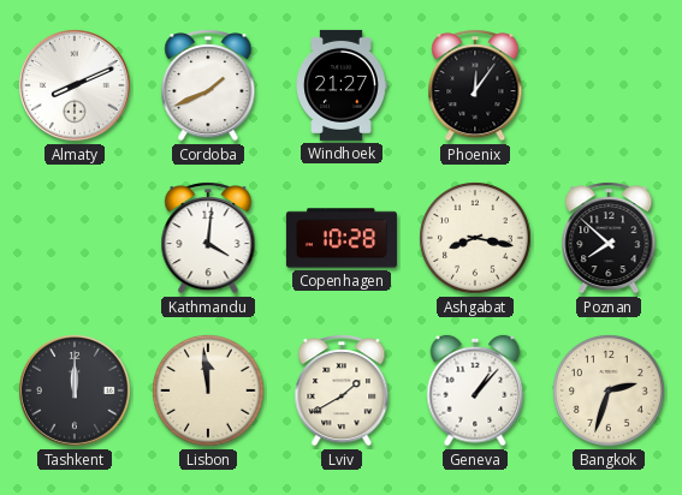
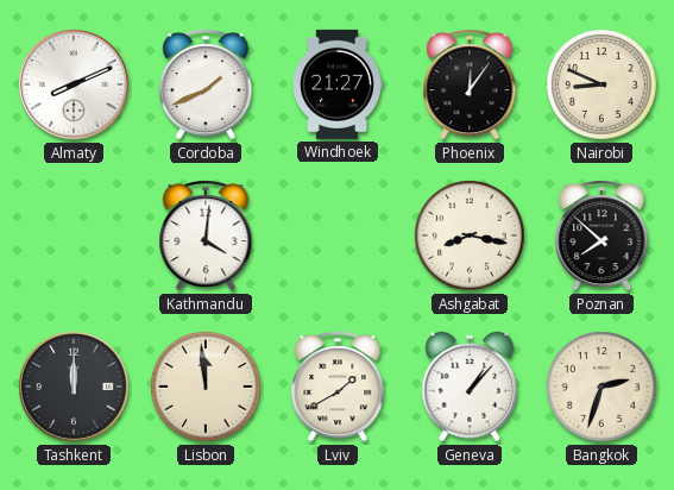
Nairobi: none -> 8:49
Copenhagen: 10:28 -> none
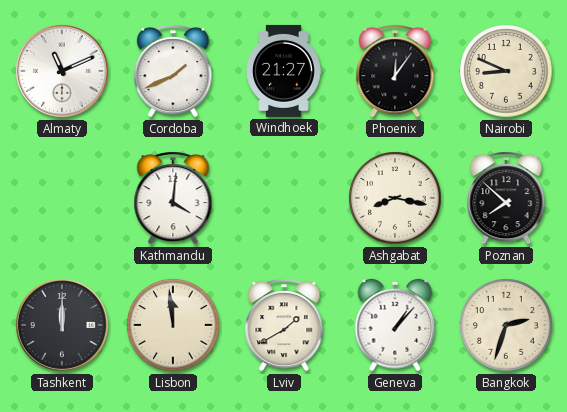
Almaty: 8:11 -> 11:11
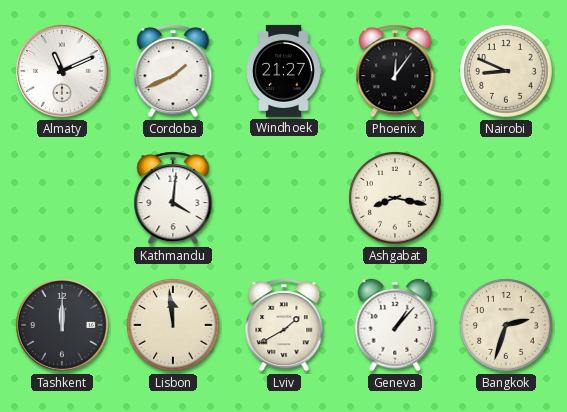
Poznan: 7:52 -> none
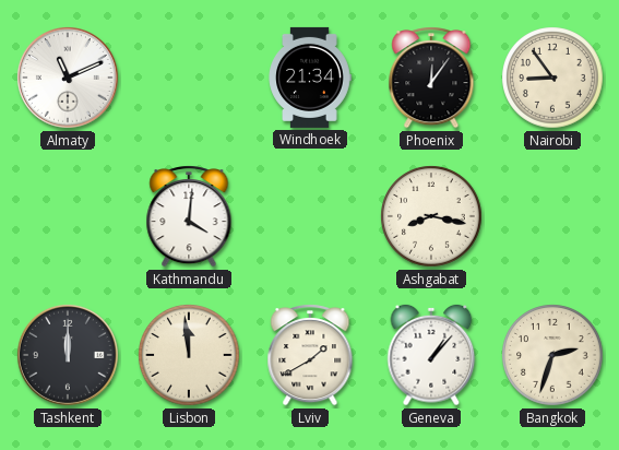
Cordoba: 1:41 -> none
Windhoek: 21:27 -> 21:34
Nairobi: 8:49 -> 8:54
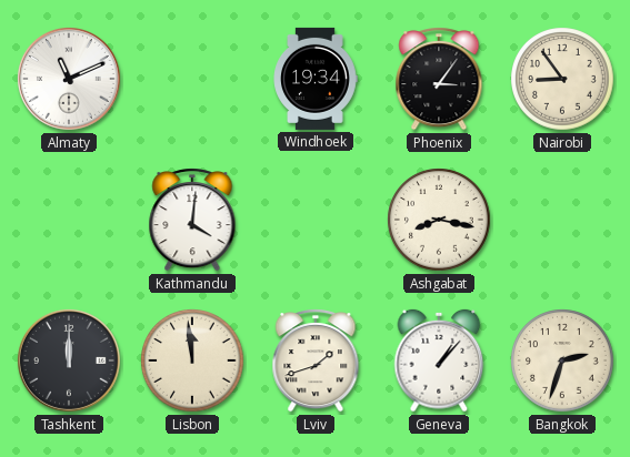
Windhoek: 21:34 -> 19:34
Phoenix: 12:06 -> 3:06
Lviv: 1:40 -> 1:42
